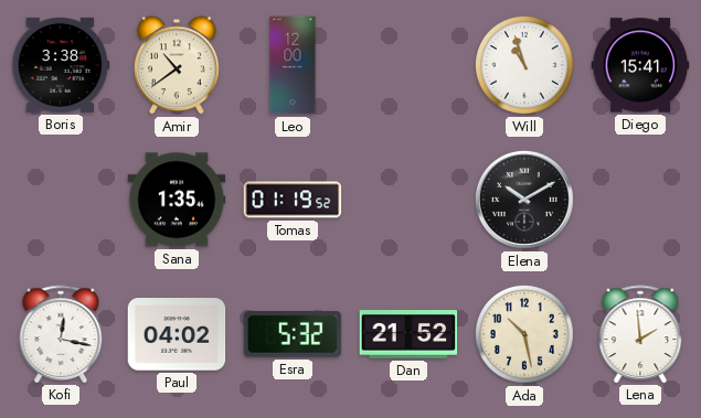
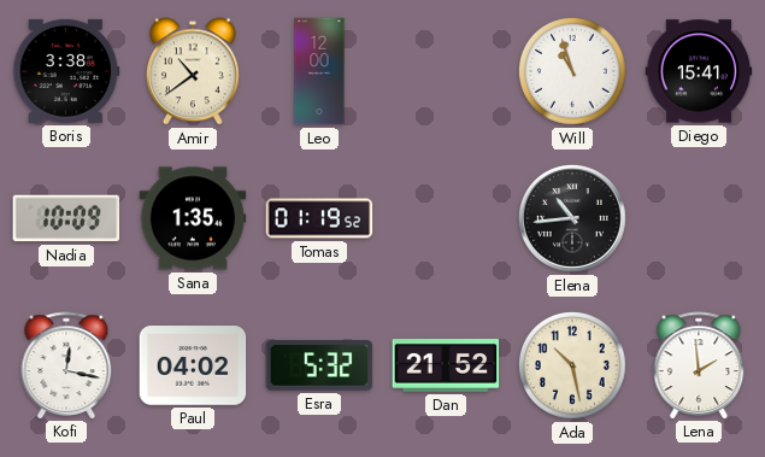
Nadia: none -> 10:09
Elena: 10:10 -> 10:44
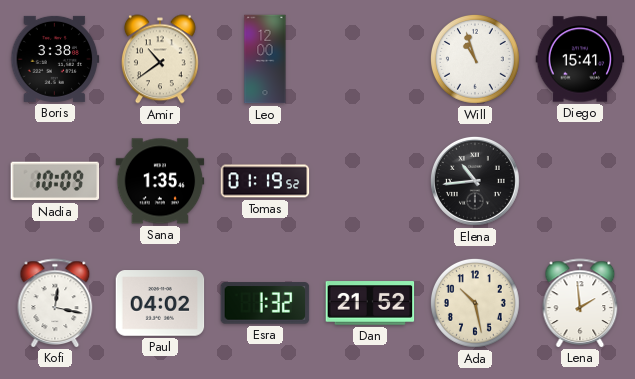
Esra: 5:32 -> 1:32
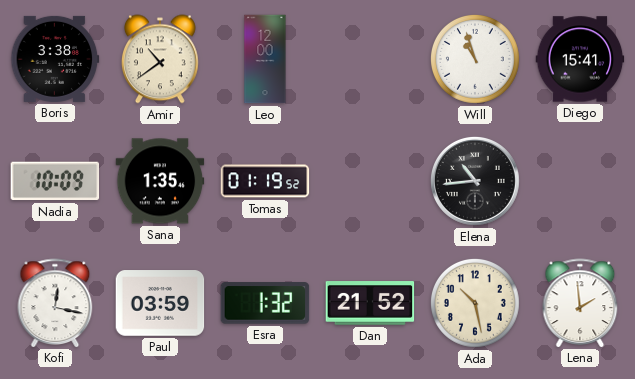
Paul: 04:02 -> 03:59
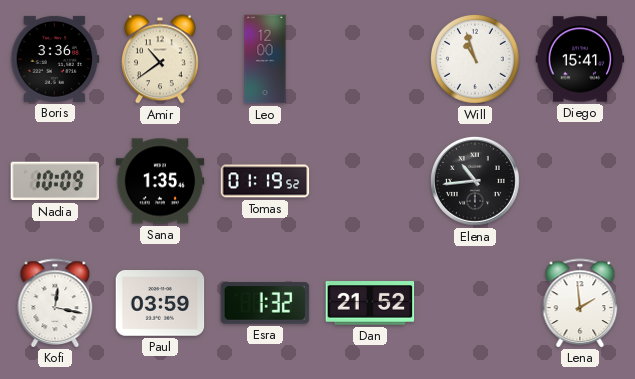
Boris: 3:38 -> 3:36
Ada: 10:28 -> none
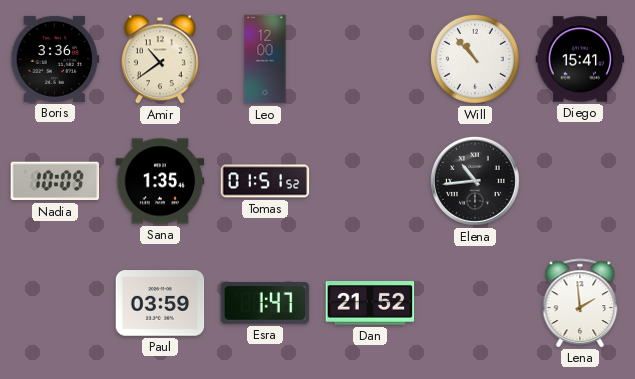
Will: 10:57 -> 10:53
Tomas: 01:19 -> 01:51
Kofi: 12:17 -> none
Esra: 1:32 -> 1:47
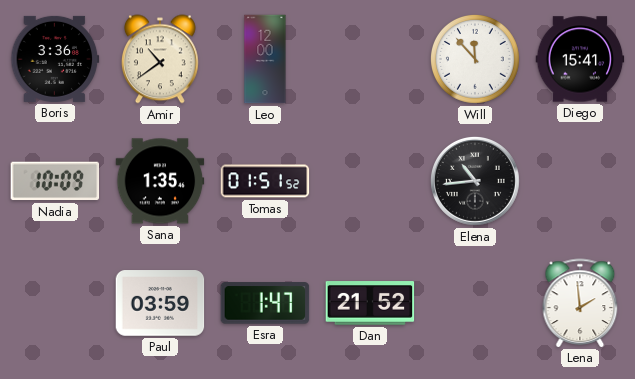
Will: 10:53 -> 11:53
